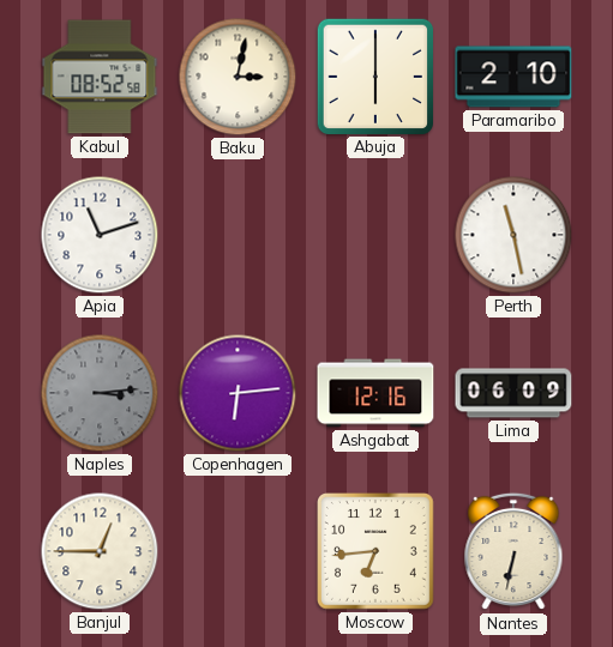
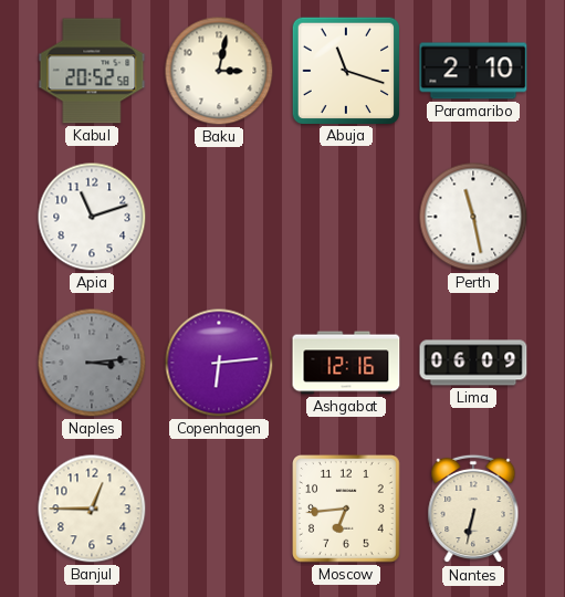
Kabul: 08:52 -> 20:52
Abuja: 6:00 -> 11:18
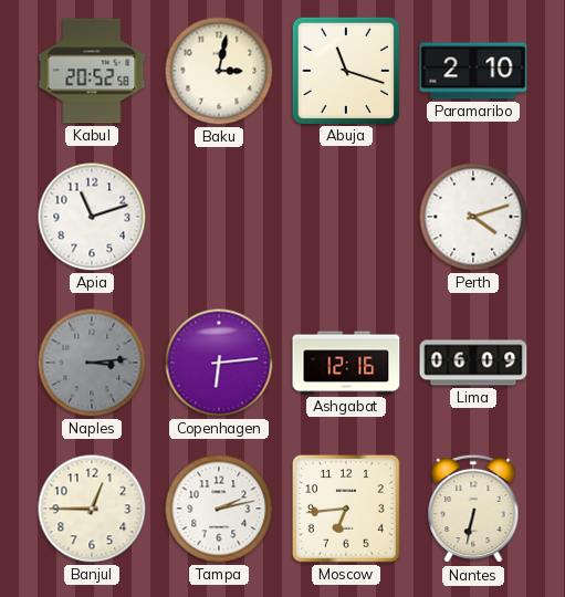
Perth: 11:28 -> 4:12
Tampa: none -> 2:13
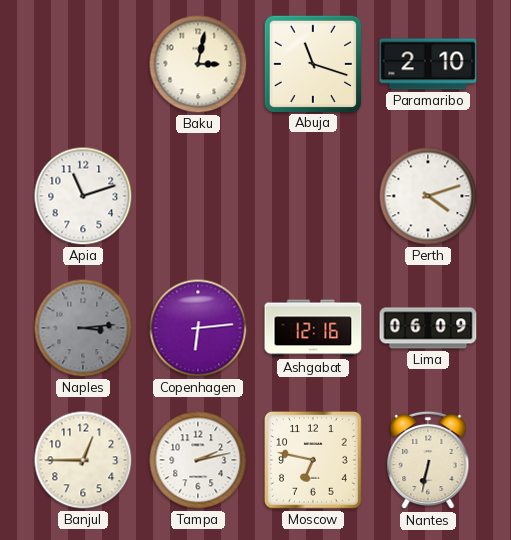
Kabul: 20:52 -> none
Moscow: 6:44 -> 6:47
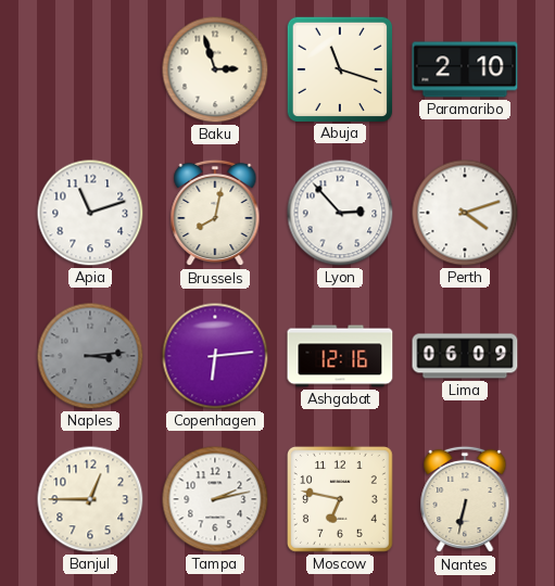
Baku: 3:02 -> 2:57
Brussels: none -> 8:02
Lyon: none -> 2:53
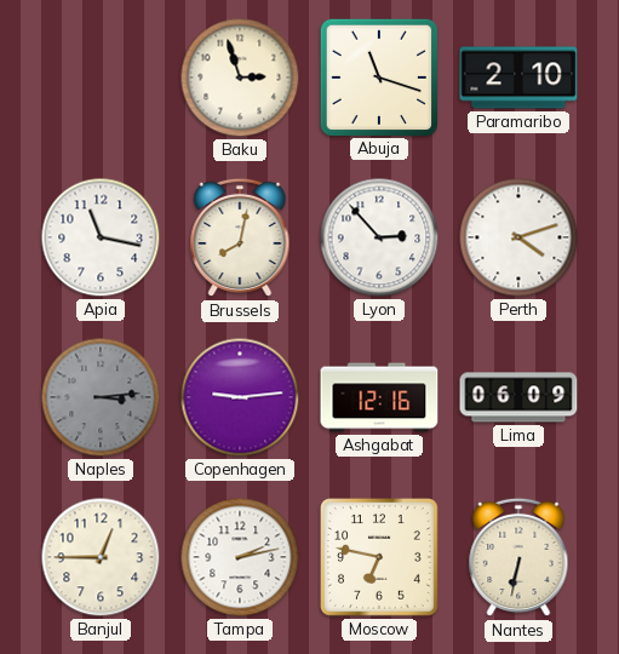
Apia: 11:12 -> 11:17
Copenhagen: 6:14 -> 9:14
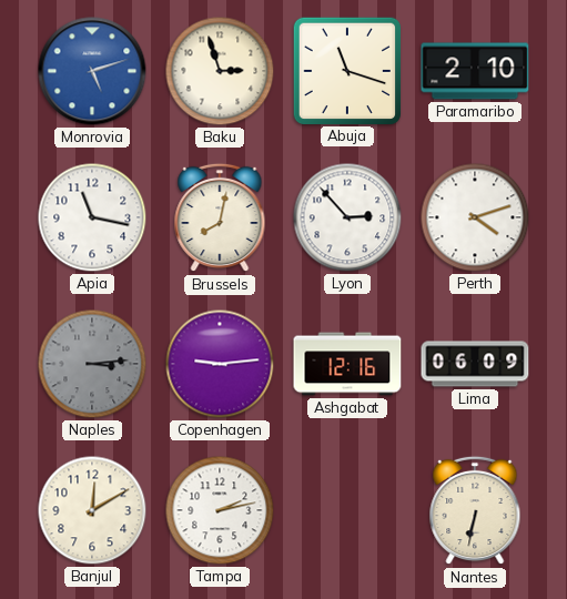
Monrovia: none -> 5:12
Banjul: 12:45 -> 12:10
Moscow: 6:47 -> none
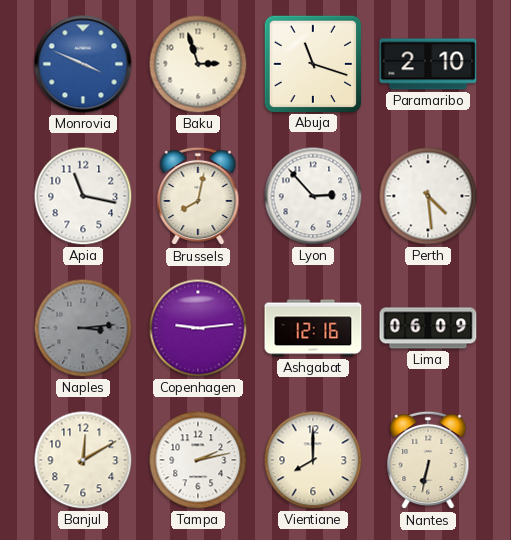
Monrovia: 5:12 -> 3:49
Perth: 4:12 -> 4:29
Vientiane: none -> 8:00
